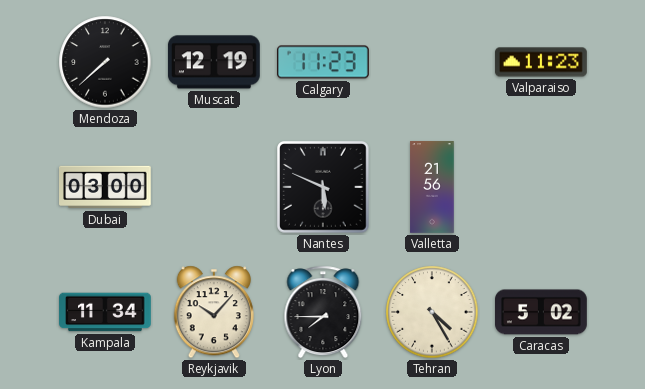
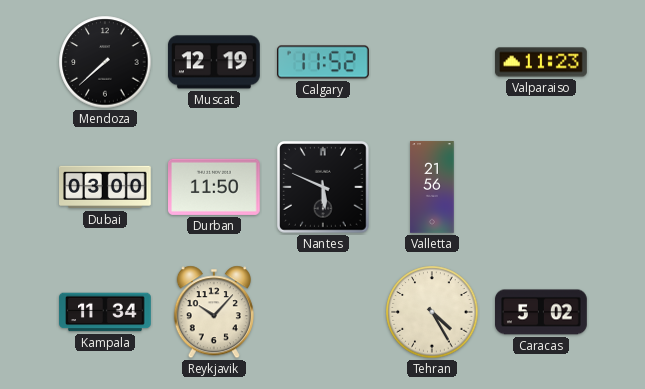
Calgary: 11:23 -> 11:52
Durban: none -> 11:50
Lyon: 7:45 -> none
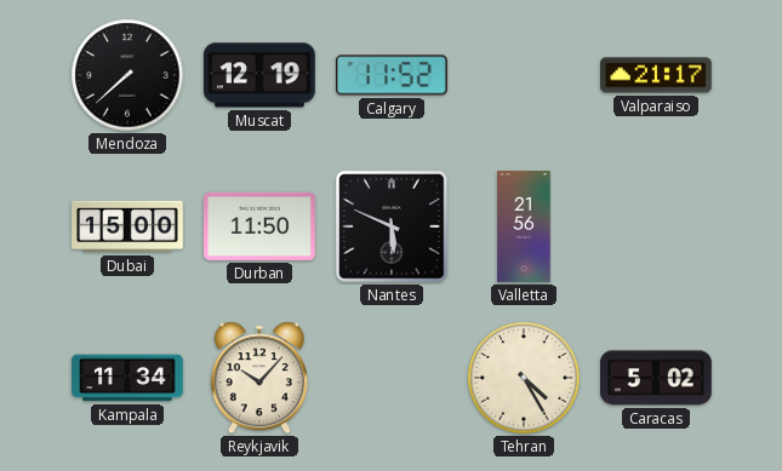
Valparaiso: 11:23 -> 21:17
Dubai: 03:00 -> 15:00
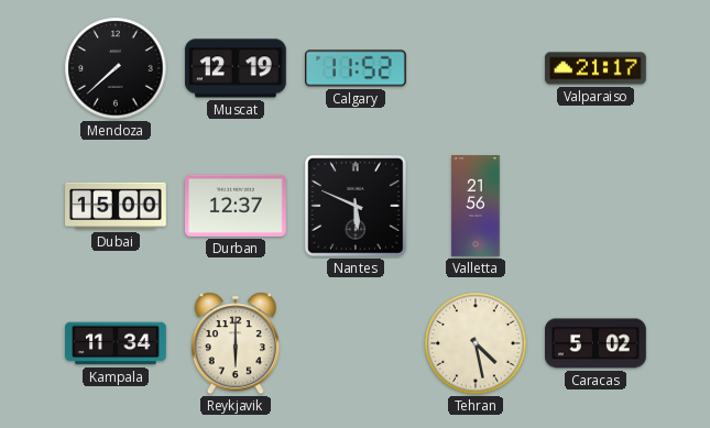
Durban: 11:50 -> 12:37
Reykjavik: 10:07 -> 6:00
Tehran: 4:25 -> 4:28
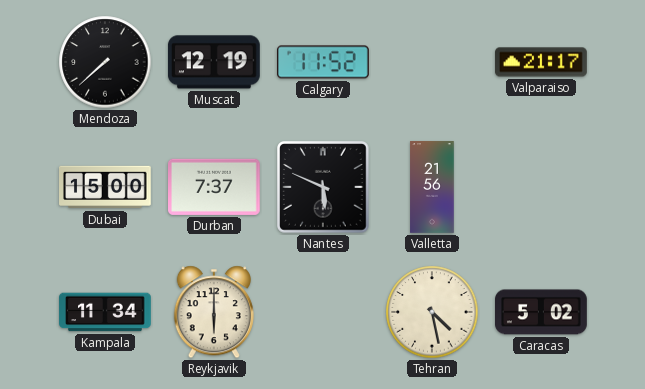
Durban: 12:37 -> 7:37
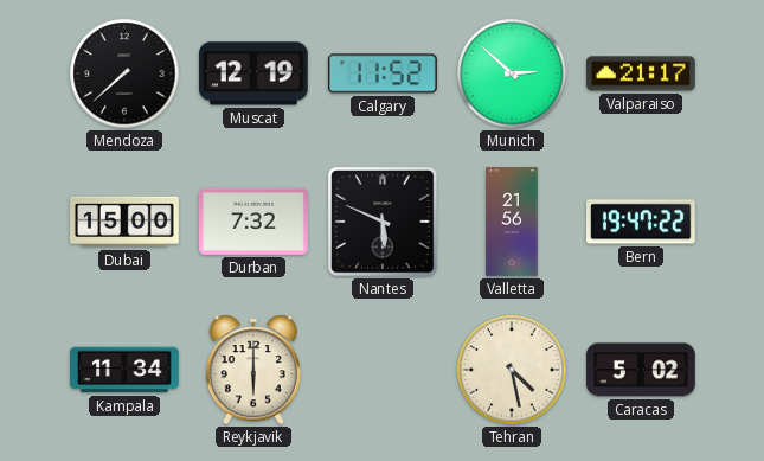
Munich: none -> 2:52
Durban: 7:37 -> 7:32
Bern: none -> 19:47
